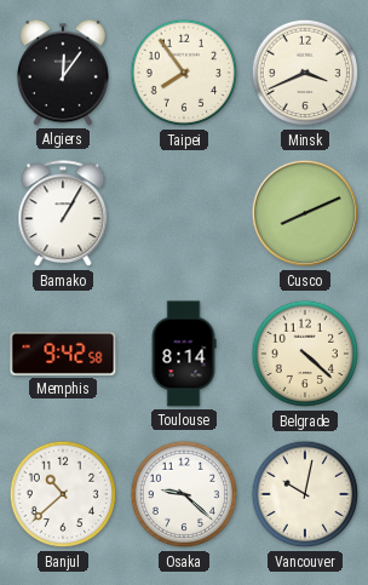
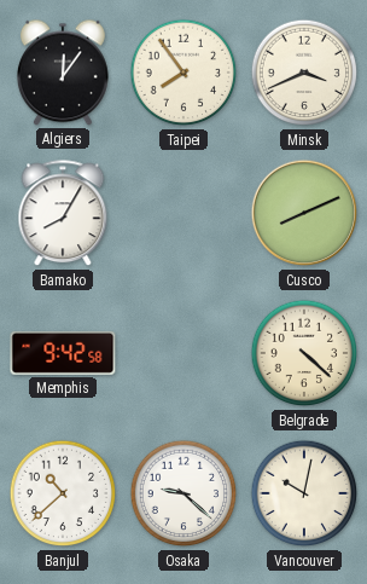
Bamako: 1:05 -> 8:05
Toulouse: 8:14 -> none
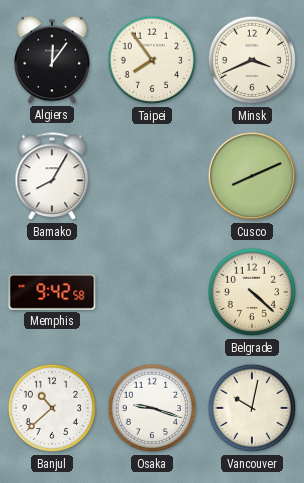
Osaka: 9:22 -> 9:18
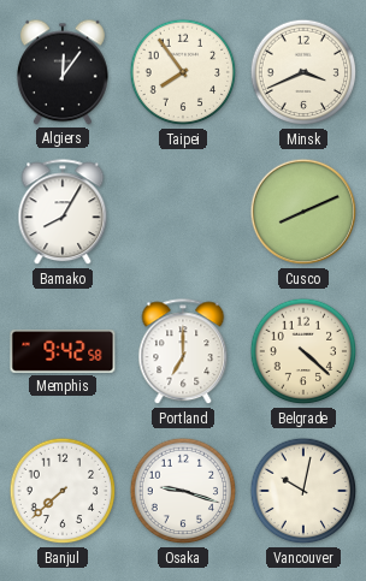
Portland: none -> 7:00
Banjul: 10:38 -> 7:38
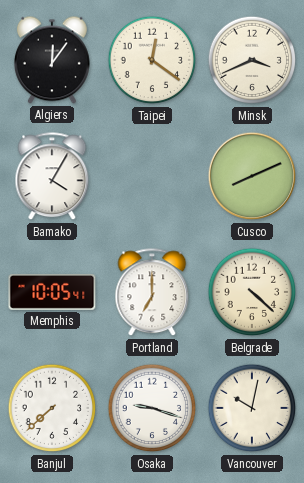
Taipei: 7:54 -> 12:21
Bamako: 8:05 -> 4:05
Memphis: 9:42 -> 10:05
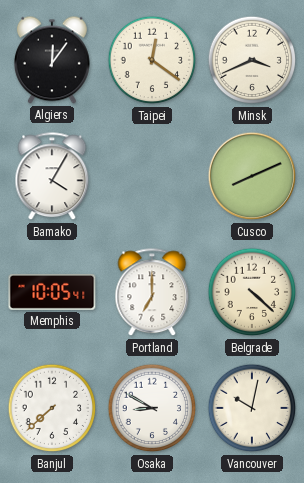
Osaka: 9:18 -> 8:50
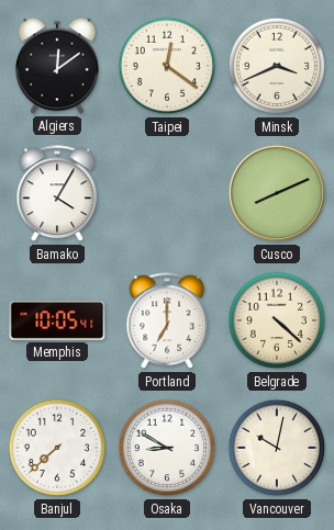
Algiers: 12:06 -> 12:09
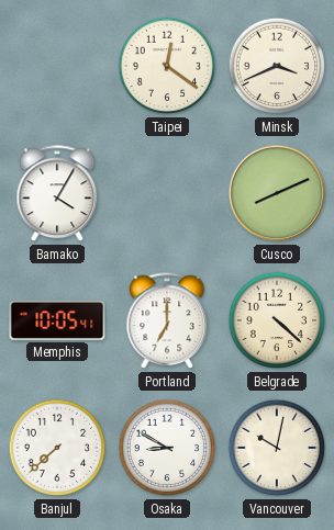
Algiers: 12:09 -> none
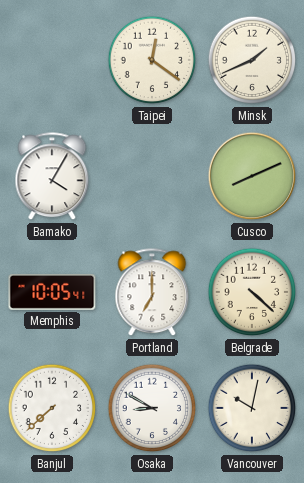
Minsk: 3:41 -> 1:41
